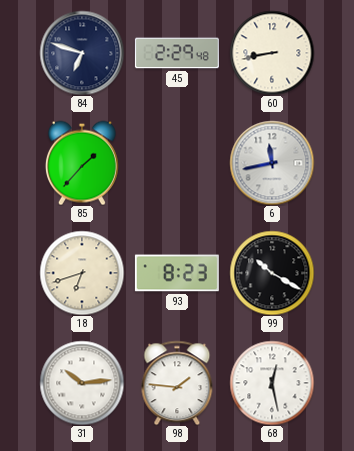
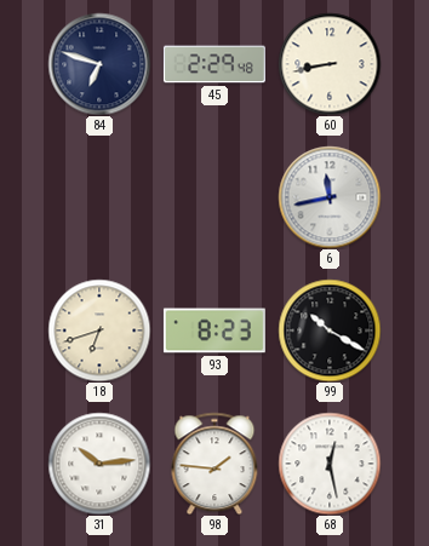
85: 1:37 -> none
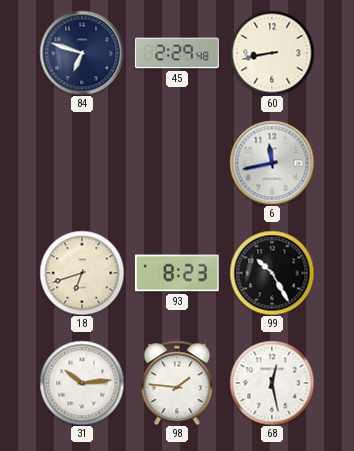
99: 10:20 -> 10:25
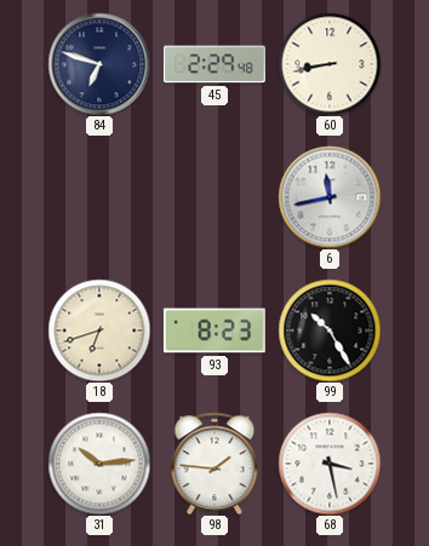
68: 12:28 -> 3:28
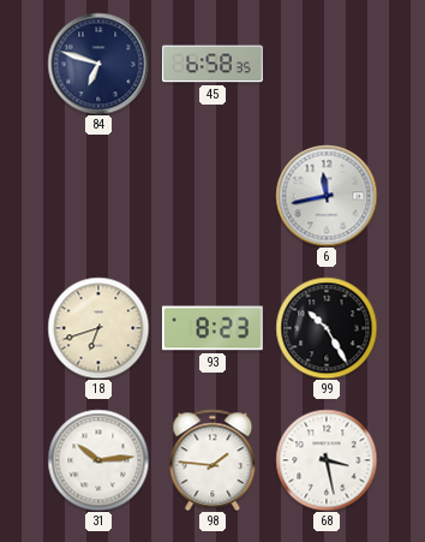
45: 2:29 -> 6:58
60: 8:43 -> none
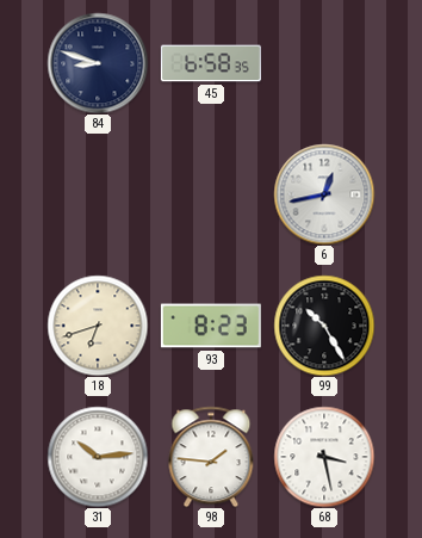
84: 6:48 -> 8:48
6: 11:43 -> 12:43
